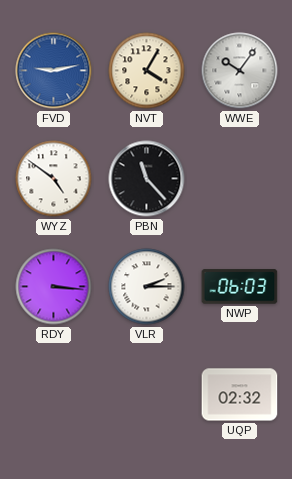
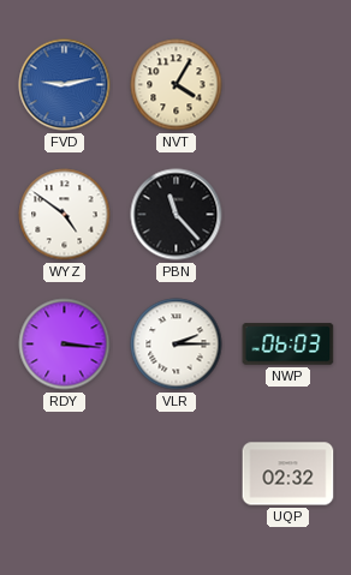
WWE: 10:06 -> none
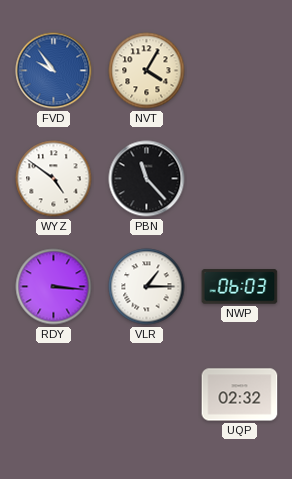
FVD: 9:13 -> 9:54
VLR: 2:15 -> 1:15
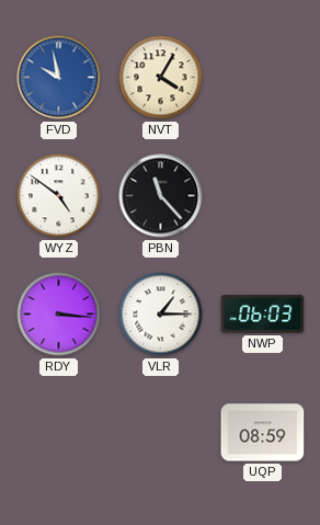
FVD: 9:54 -> 9:58
UQP: 02:32 -> 08:59
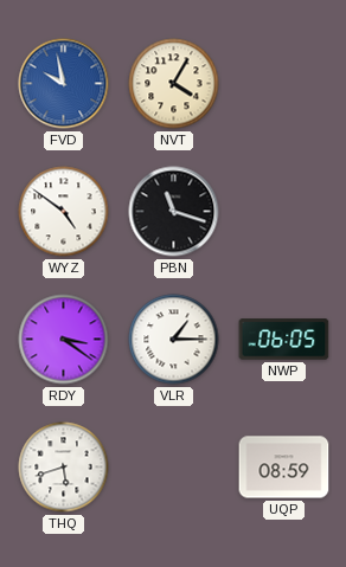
PBN: 11:23 -> 11:18
RDY: 3:16 -> 3:21
NWP: 06:03 -> 06:05
THQ: none -> 5:42
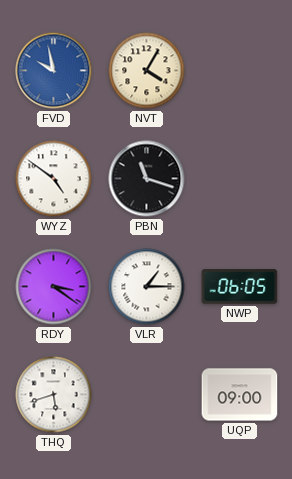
UQP: 08:59 -> 09:00
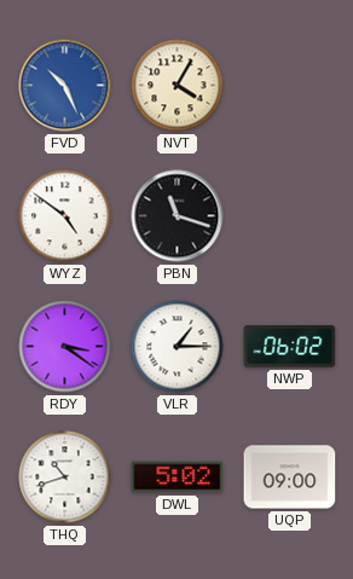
FVD: 9:58 -> 10:26
NWP: 06:05 -> 06:02
THQ: 5:42 -> 10:42
DWL: none -> 5:02
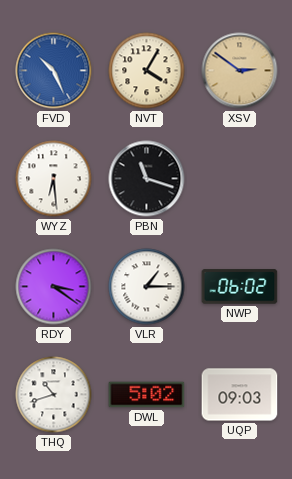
XSV: none -> 2:51
WYZ: 4:51 -> 6:29
UQP: 09:00 -> 09:03
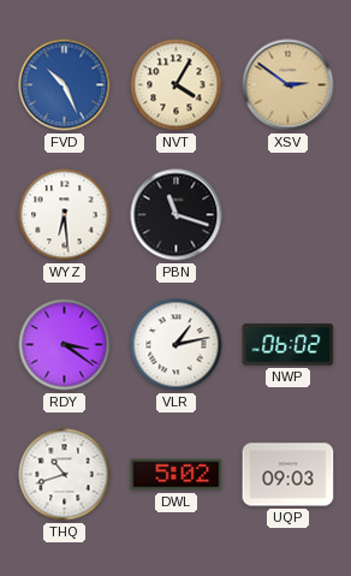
VLR: 1:15 -> 1:13
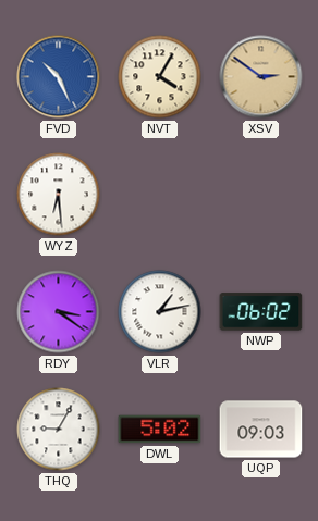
PBN: 11:18 -> none
THQ: 10:42 -> 9:05
